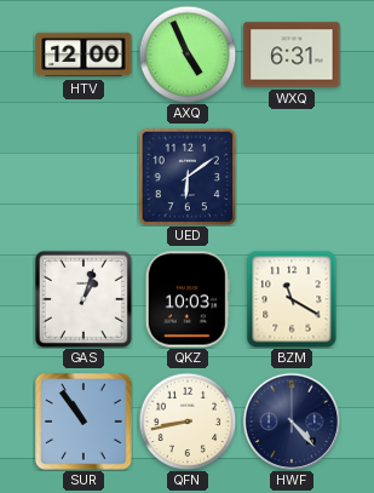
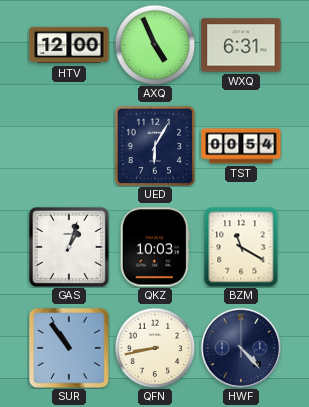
UED: 6:09 -> 6:05
TST: none -> 00:54
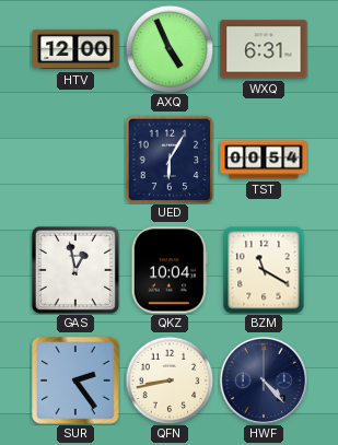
GAS: 1:03 -> 12:58
QKZ: 10:03 -> 10:04
SUR: 10:54 -> 2:24
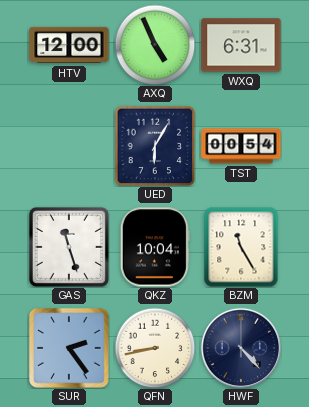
GAS: 12:58 -> 11:27
BZM: 11:20 -> 11:25
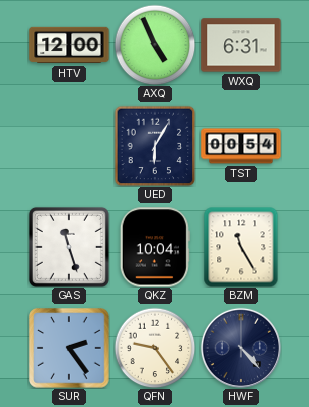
QFN: 8:43 -> 9:24
